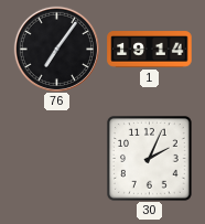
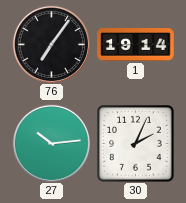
27: none -> 10:14
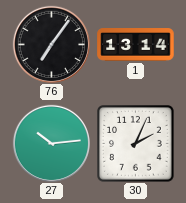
1: 19:14 -> 13:14
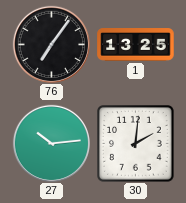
1: 13:14 -> 13:25
30: 2:04 -> 2:01
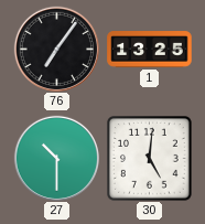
27: 10:14 -> 10:30
30: 2:01 -> 5:01
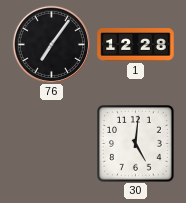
1: 13:25 -> 12:28
27: 10:30 -> none
